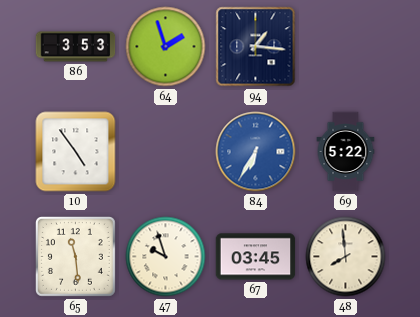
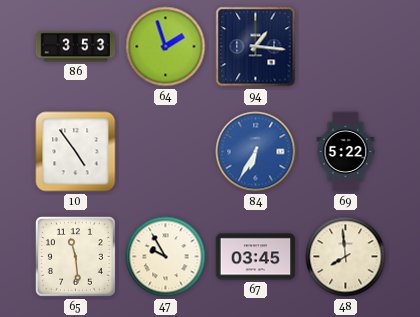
47: 9:57 -> 9:55
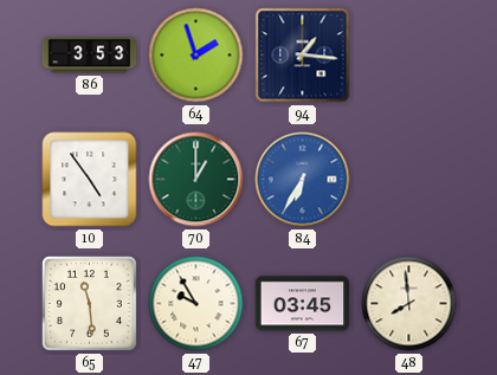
70: none -> 1:00
69: 5:22 -> none
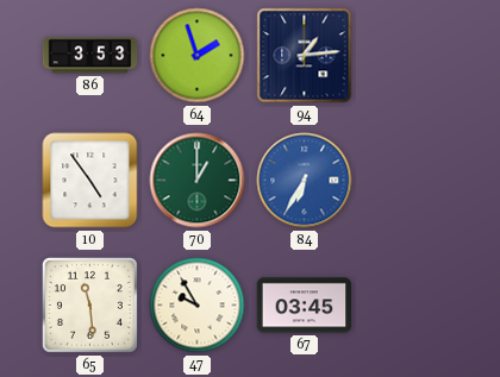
94: 1:16 -> 1:14
48: 7:59 -> none
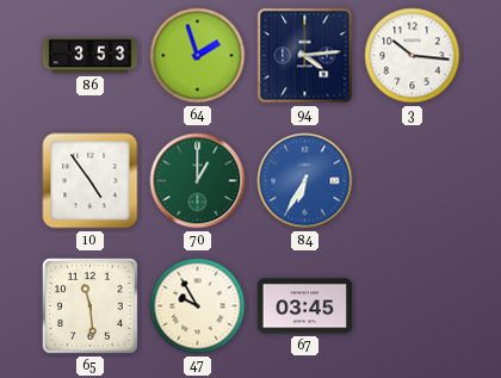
94: 1:14 -> 4:14
3: none -> 10:16
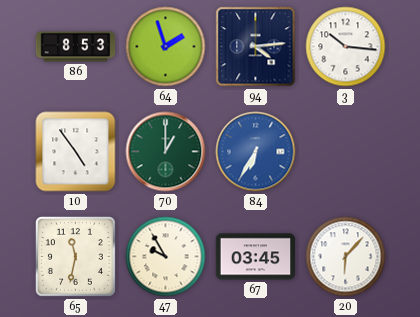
86: 3:53 -> 8:53
65: 11:29 -> 11:32
20: none -> 6:07
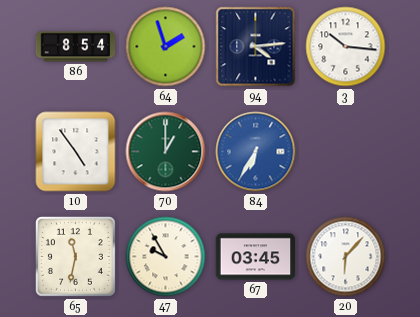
86: 8:53 -> 8:54
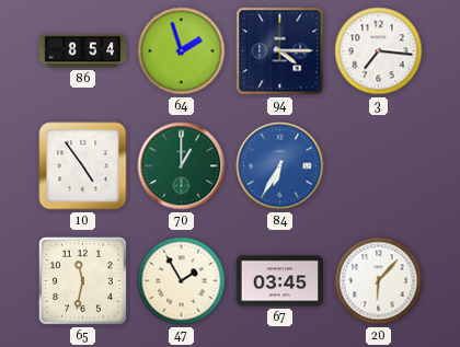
94: 4:14 -> 4:15
3: 10:16 -> 7:16
47: 9:55 -> 1:55
